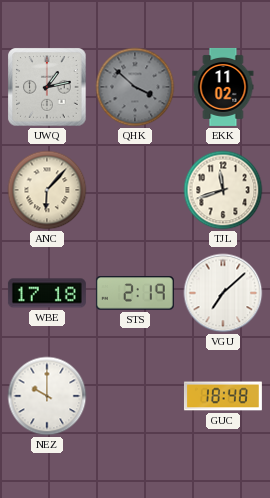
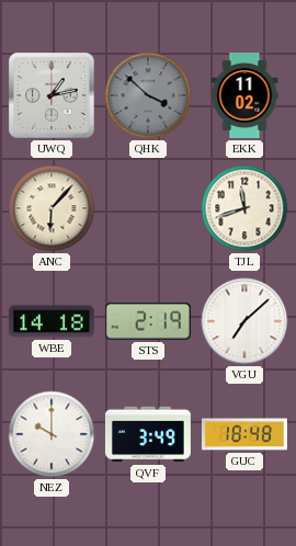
WBE: 17:18 -> 14:18
QVF: none -> 3:49
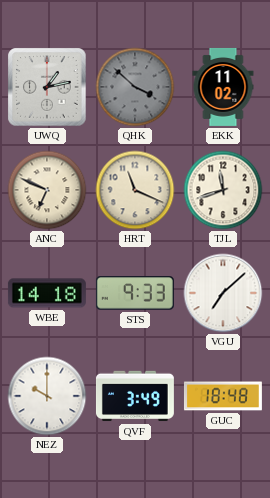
ANC: 6:07 -> 6:49
HRT: none -> 11:19
STS: 2:19 -> 9:33
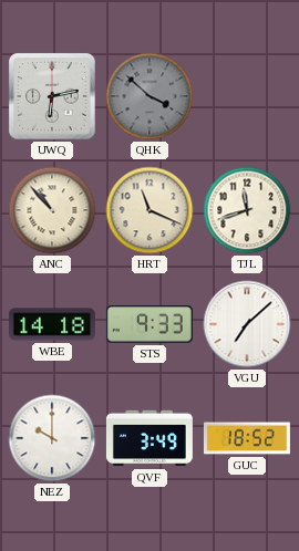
UWQ: 1:13 -> 6:13
EKK: 11:02 -> none
ANC: 6:49 -> 10:53
GUC: 18:48 -> 18:52
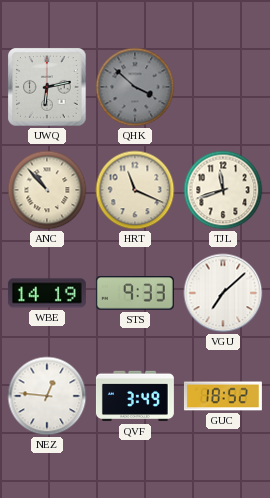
WBE: 14:18 -> 14:19
NEZ: 10:00 -> 12:46
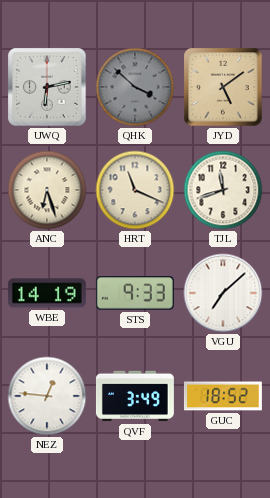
JYD: none -> 5:09
ANC: 10:53 -> 6:27
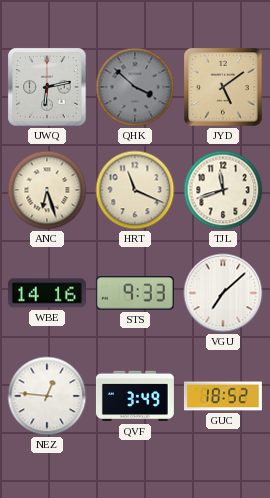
WBE: 14:19 -> 14:16
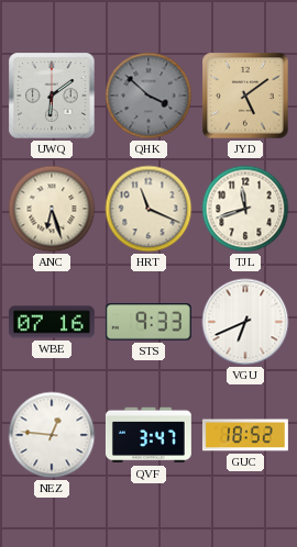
UWQ: 6:13 -> 6:09
WBE: 14:16 -> 07:16
VGU: 7:08 -> 6:41
QVF: 3:49 -> 3:47
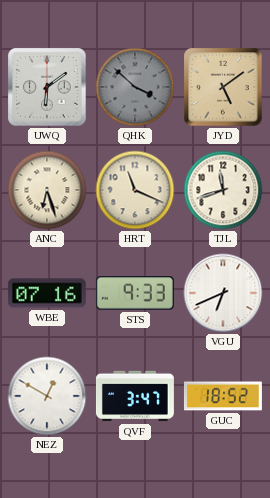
NEZ: 12:46 -> 12:50
